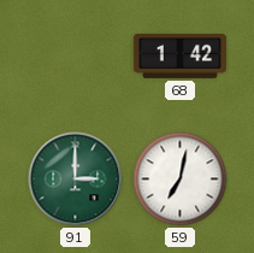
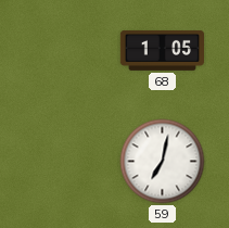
68: 1:42 -> 1:05
91: 3:00 -> none
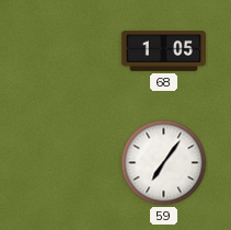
59: 7:02 -> 7:06
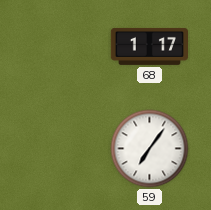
68: 1:05 -> 1:17
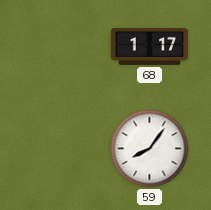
59: 7:06 -> 8:06
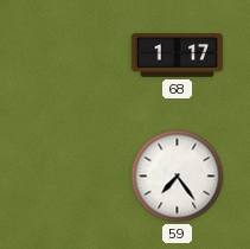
59: 8:06 -> 7:24
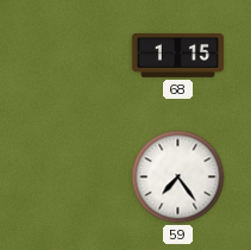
68: 1:17 -> 1:15
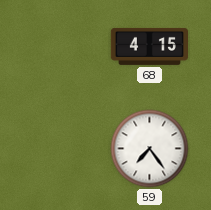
68: 1:15 -> 4:15
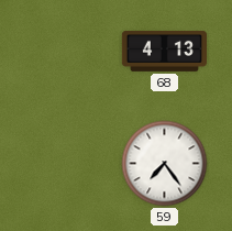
68: 4:15 -> 4:13
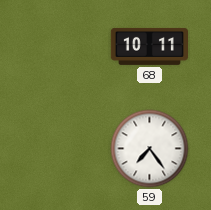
68: 4:13 -> 10:11
